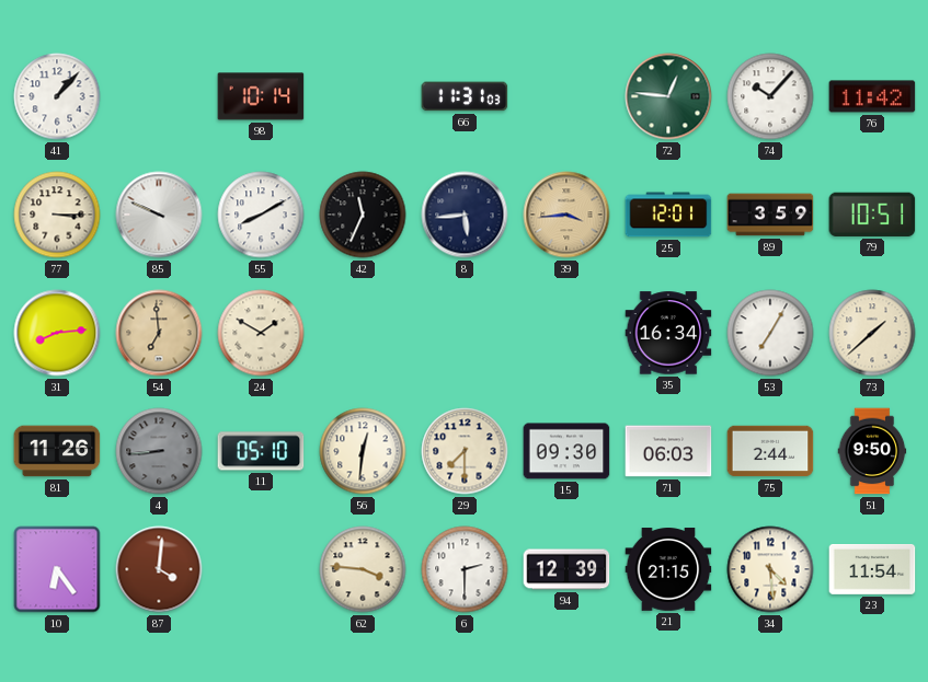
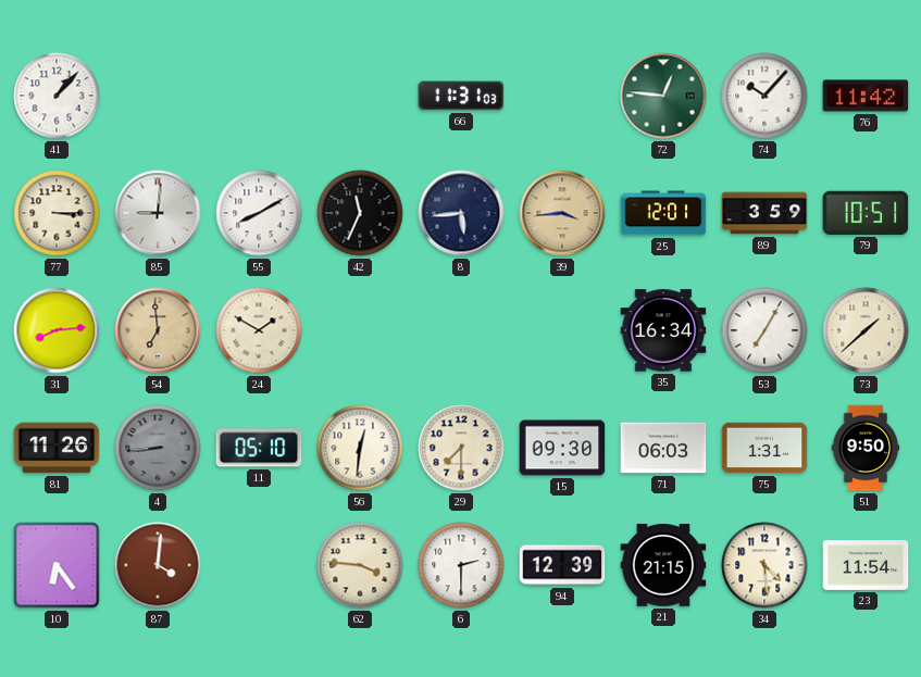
98: 10:14 -> none
85: 9:49 -> 9:01
75: 2:44 -> 1:31
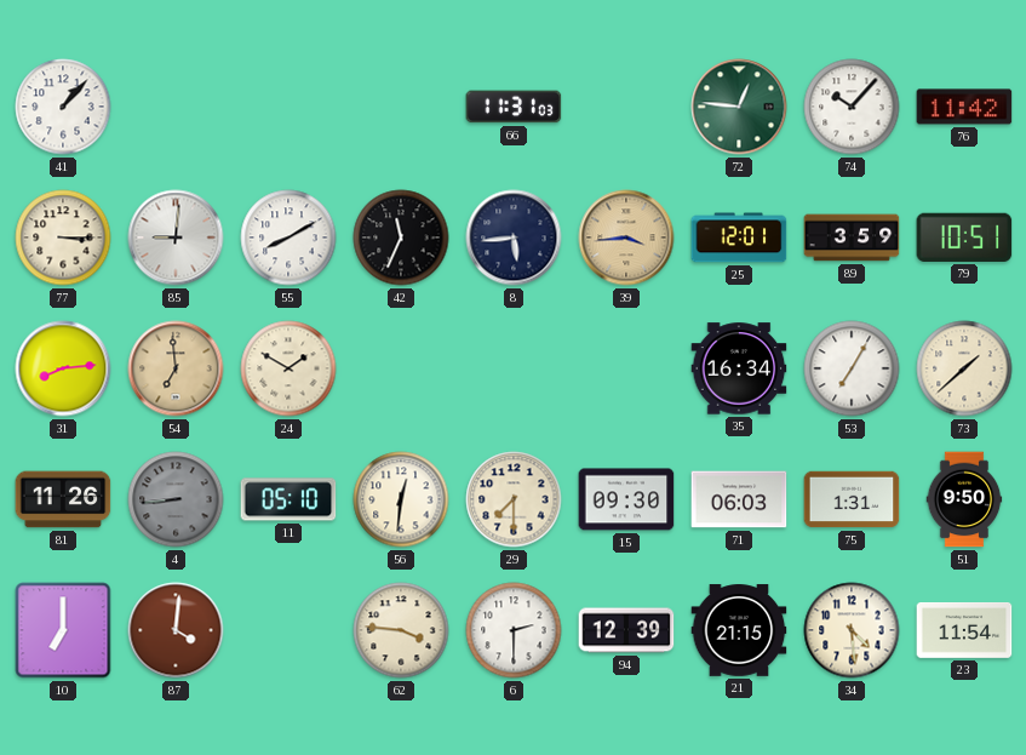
10: 6:24 -> 7:00
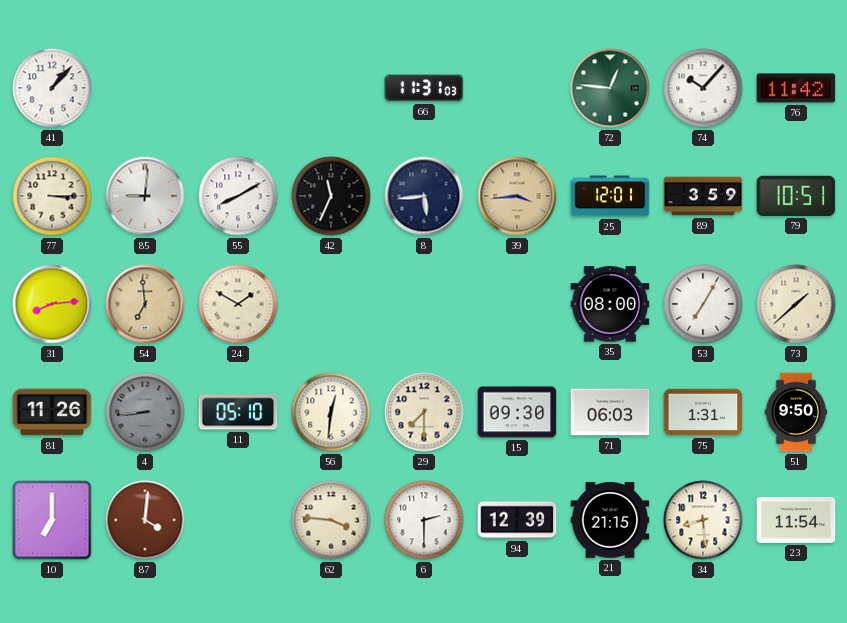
35: 16:34 -> 08:00
34: 4:29 -> 8:29
